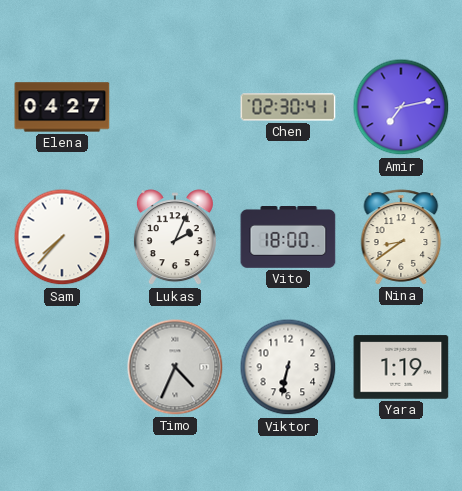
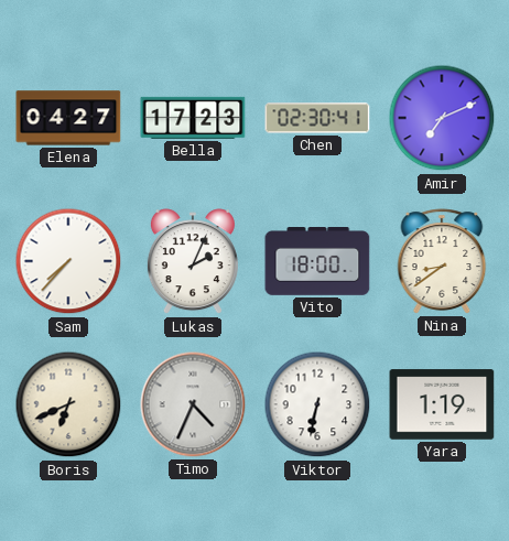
Bella: none -> 17:23
Amir: 7:13 -> 7:11
Boris: none -> 6:41
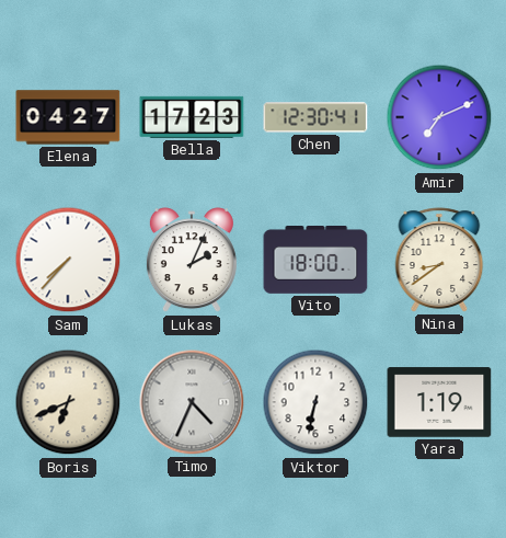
Chen: 02:30 -> 12:30
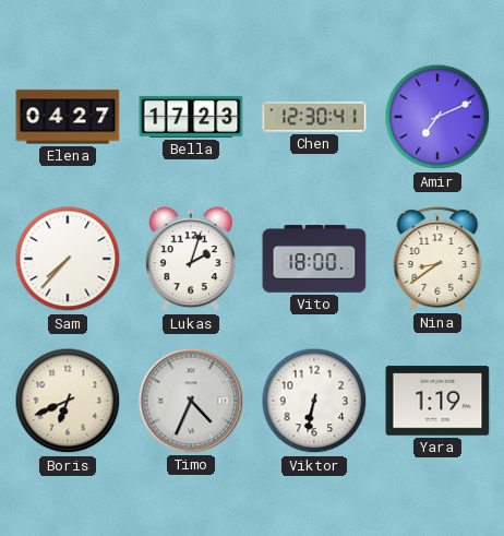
Lukas: 2:04 -> 2:03
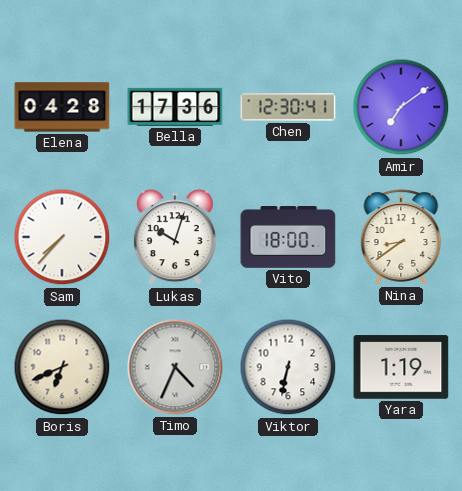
Elena: 04:27 -> 04:28
Bella: 17:23 -> 17:36
Amir: 7:11 -> 7:09
Lukas: 2:03 -> 10:03
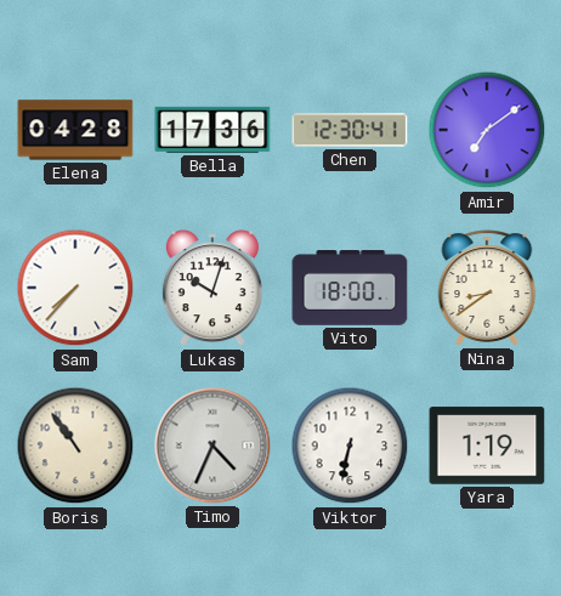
Boris: 6:41 -> 10:54
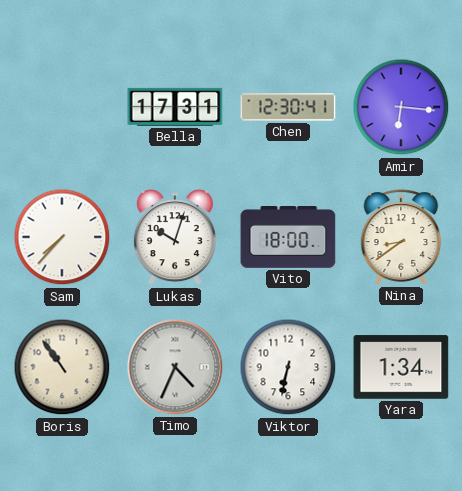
Elena: 04:28 -> none
Bella: 17:36 -> 17:31
Amir: 7:09 -> 6:16
Yara: 1:19 -> 1:34
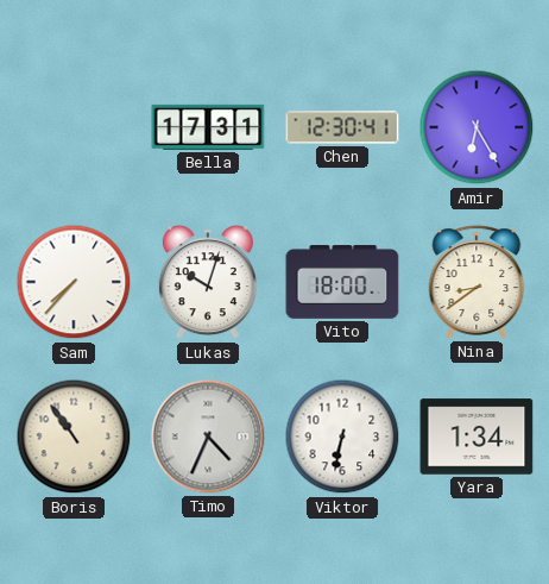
Amir: 6:16 -> 6:25
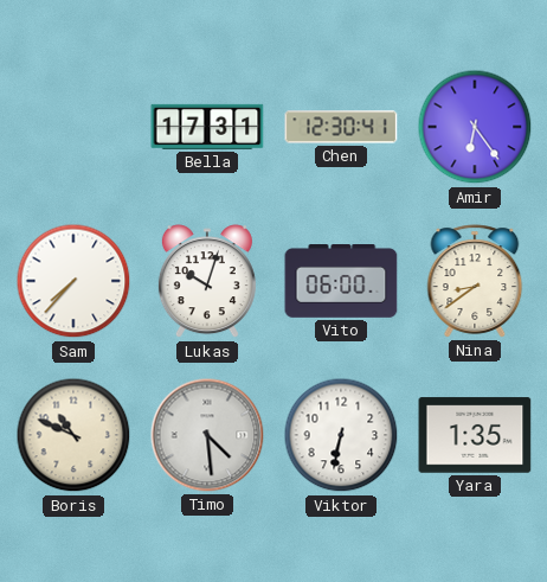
Amir: 6:25 -> 6:24
Vito: 18:00 -> 06:00
Boris: 10:54 -> 10:49
Timo: 4:34 -> 4:29
Yara: 1:34 -> 1:35
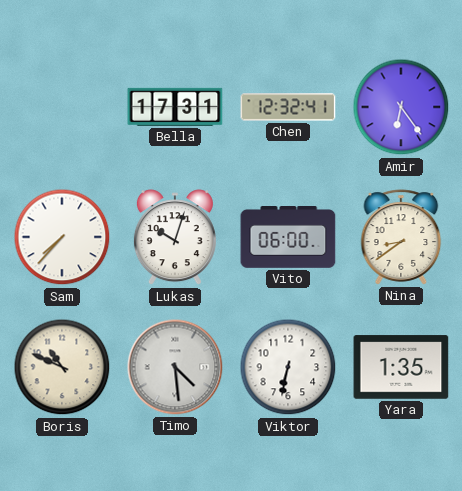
Chen: 12:30 -> 12:32
